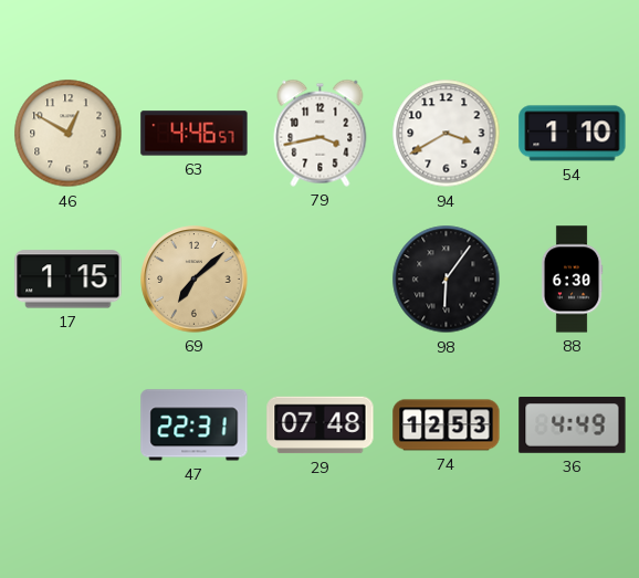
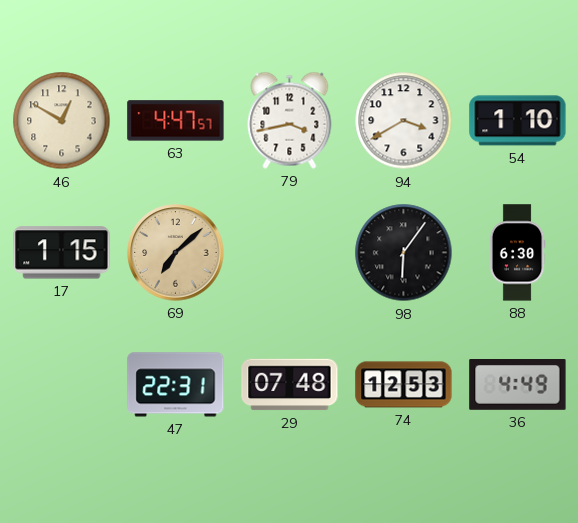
63: 4:46 -> 4:47
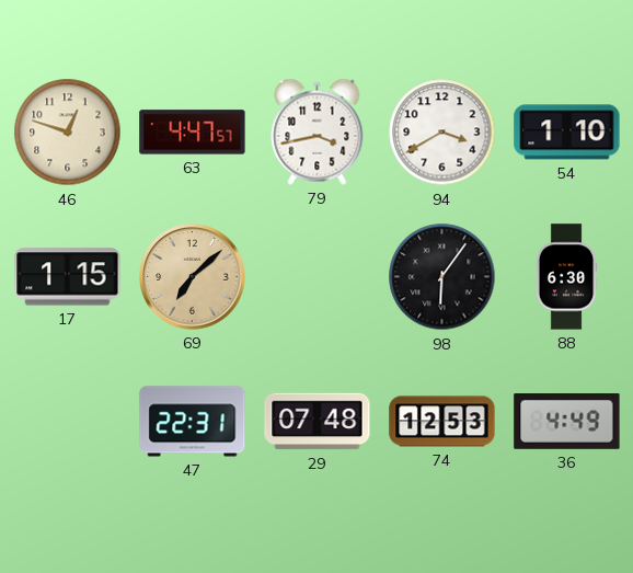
46: 12:50 -> 12:48
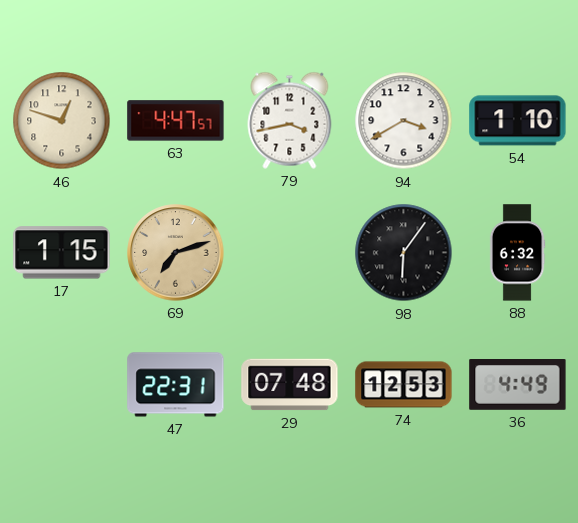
69: 7:08 -> 7:12
88: 6:30 -> 6:32
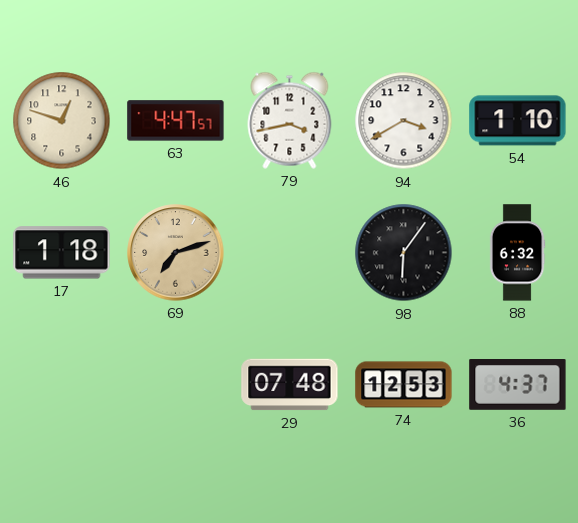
17: 1:15 -> 1:18
47: 22:31 -> none
36: 4:49 -> 4:37
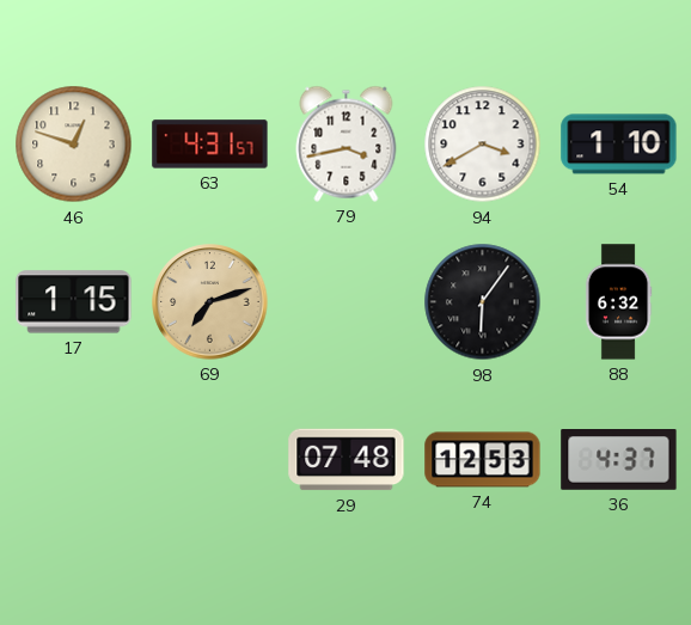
63: 4:47 -> 4:31
17: 1:18 -> 1:15
